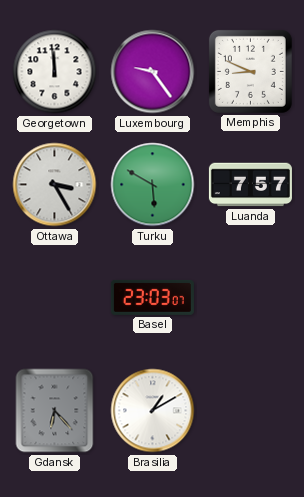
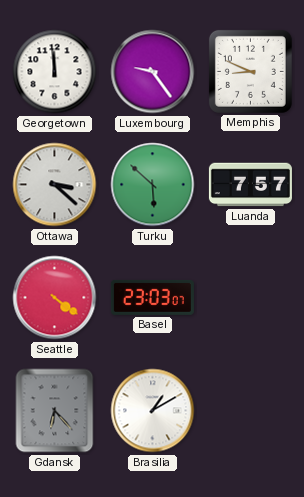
Ottawa: 3:25 -> 3:22
Turku: 5:50 -> 5:52
Seattle: none -> 4:21
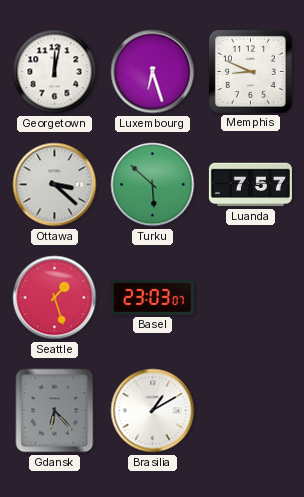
Georgetown: 11:59 -> 12:02
Luxembourg: 9:24 -> 6:27
Seattle: 4:21 -> 1:27
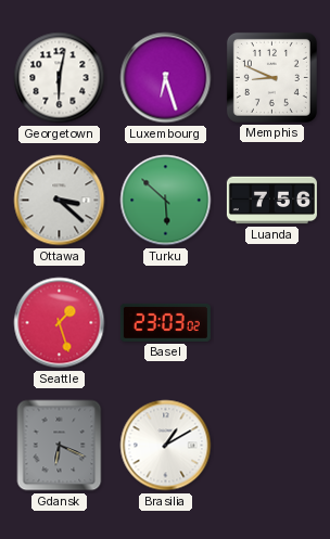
Georgetown: 12:02 -> 6:02
Luanda: 7:57 -> 7:56
Basel: 23:03:07 -> 23:03:02
Gdansk: 6:23 -> 6:19
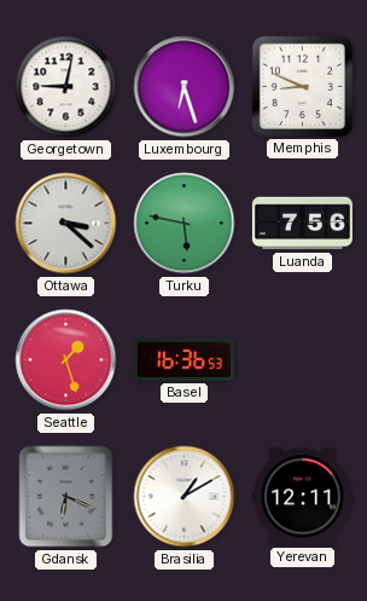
Georgetown: 6:02 -> 9:02
Turku: 5:52 -> 5:47
Basel: 23:03 -> 16:36
Yerevan: none -> 12:11
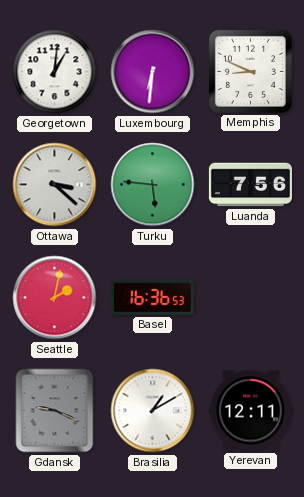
Georgetown: 9:02 -> 1:01
Luxembourg: 6:27 -> 6:31
Turku: 5:47 -> 5:46
Seattle: 1:27 -> 2:02
Gdansk: 6:19 -> 9:19
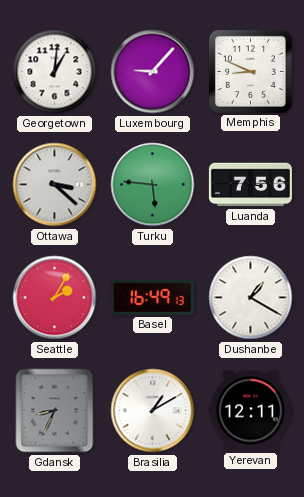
Luxembourg: 6:31 -> 9:07
Seattle: 2:02 -> 2:05
Basel: 16:36 -> 16:49
Dushanbe: none -> 1:20
Gdansk: 9:19 -> 8:34
